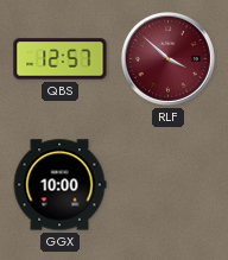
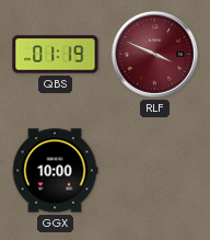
QBS: 12:57 -> 01:19
RLF: 3:52 -> 3:49
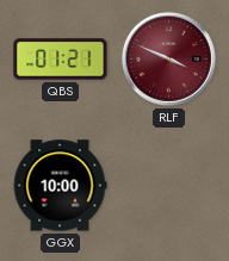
QBS: 01:19 -> 01:21
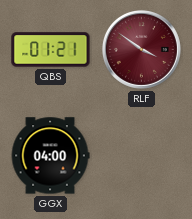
RLF: 3:49 -> 3:51
GGX: 10:00 -> 04:00
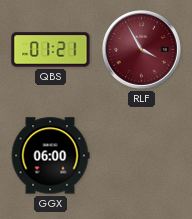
RLF: 3:51 -> 3:55
GGX: 04:00 -> 06:00
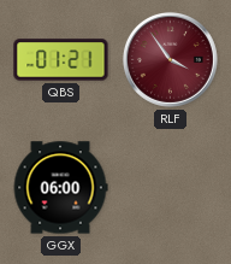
RLF: 3:55 -> 3:54
